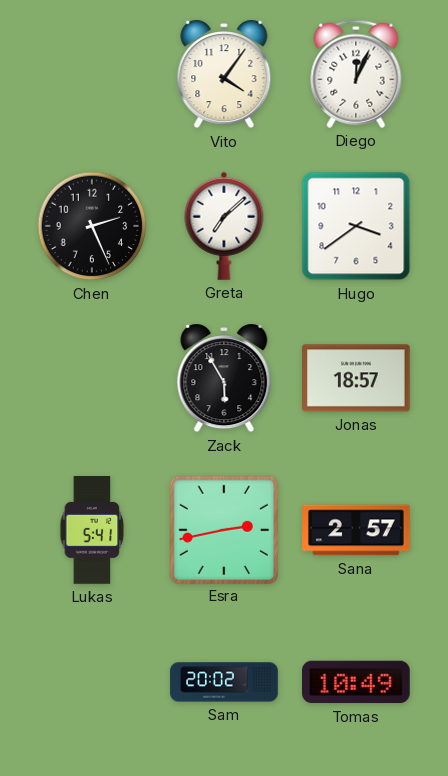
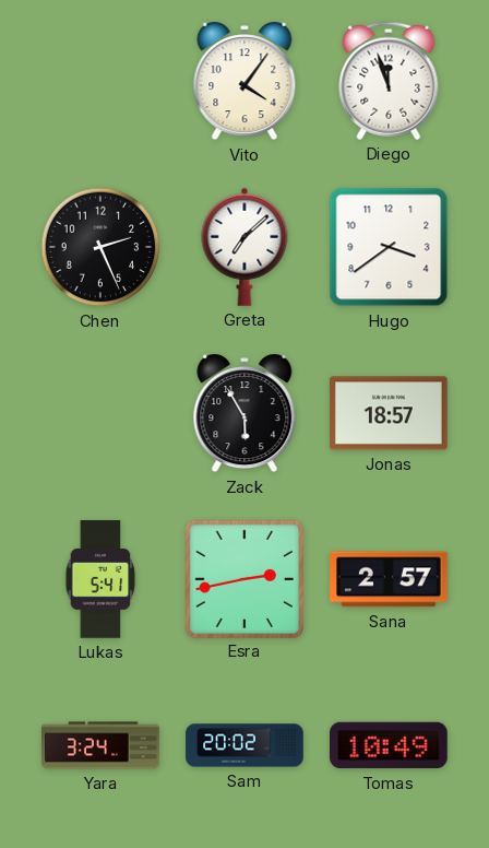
Diego: 12:04 -> 11:57
Yara: none -> 3:24
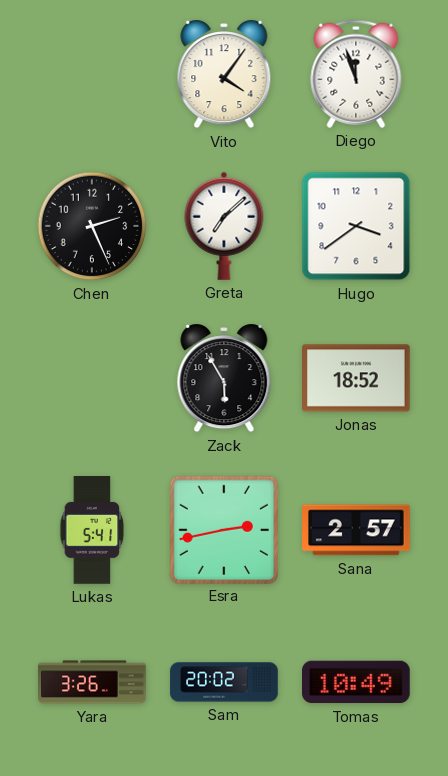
Jonas: 18:57 -> 18:52
Yara: 3:24 -> 3:26
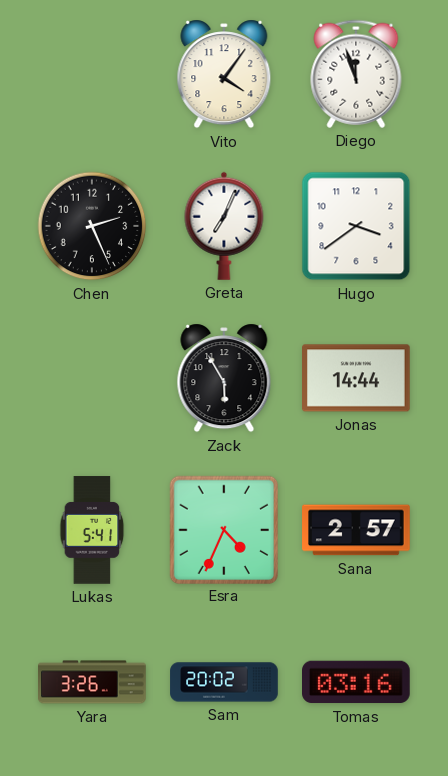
Greta: 7:08 -> 7:04
Jonas: 18:52 -> 14:44
Esra: 2:43 -> 4:34
Tomas: 10:49 -> 03:16
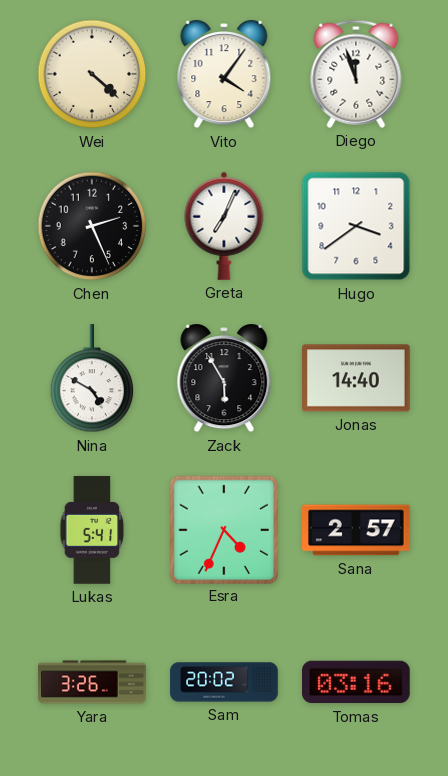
Wei: none -> 4:22
Nina: none -> 4:50
Jonas: 14:44 -> 14:40
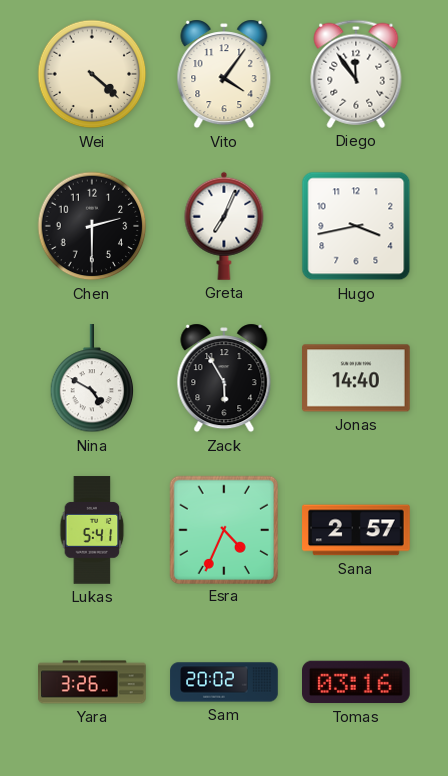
Diego: 11:57 -> 11:54
Chen: 2:26 -> 2:30
Hugo: 3:39 -> 3:43
